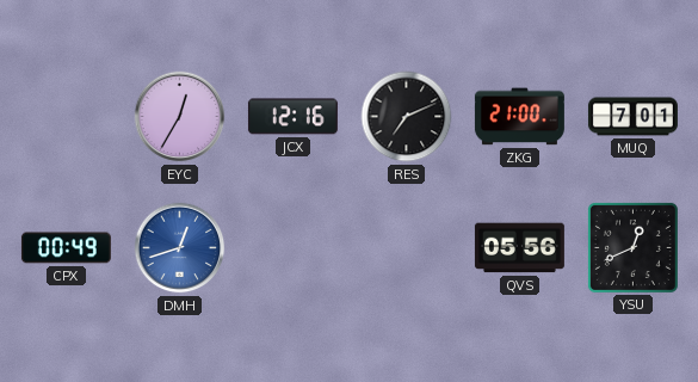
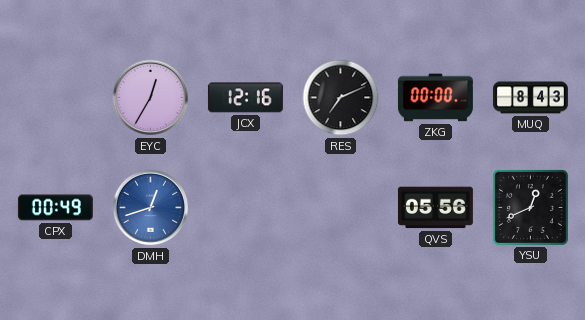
ZKG: 21:00 -> 00:00
MUQ: 7:01 -> 8:43
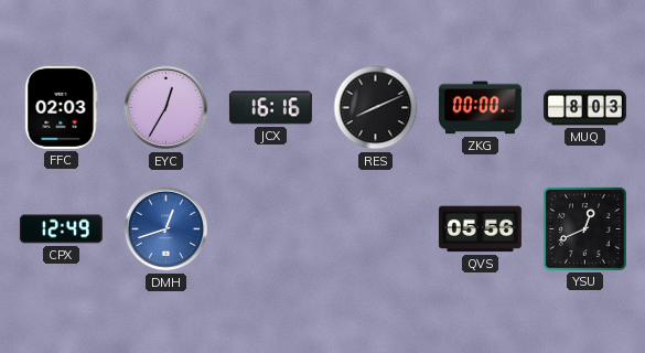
FFC: none -> 02:03
JCX: 12:16 -> 16:16
RES: 7:11 -> 8:11
MUQ: 8:43 -> 8:03
CPX: 00:49 -> 12:49
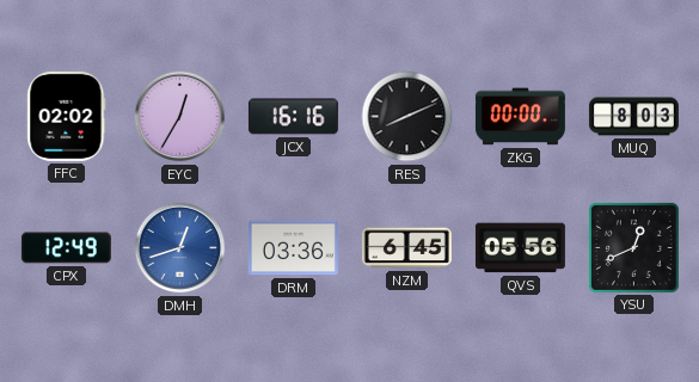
FFC: 02:03 -> 02:02
DRM: none -> 03:36
NZM: none -> 6:45
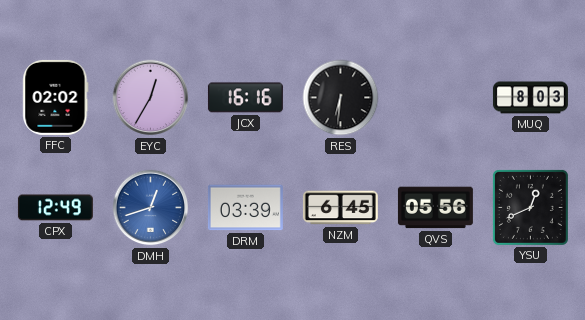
RES: 8:11 -> 6:31
ZKG: 00:00 -> none
DRM: 03:36 -> 03:39
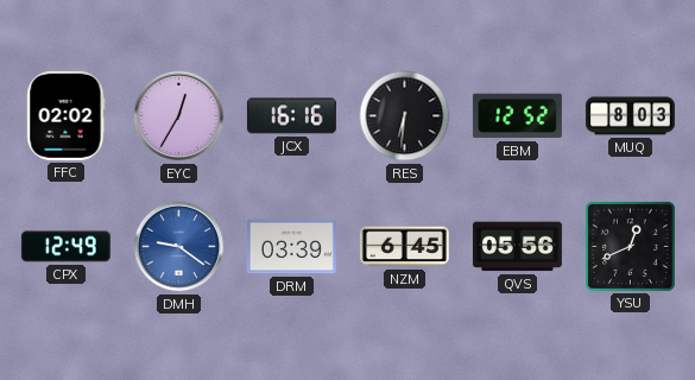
EBM: none -> 12:52
DMH: 12:42 -> 9:21
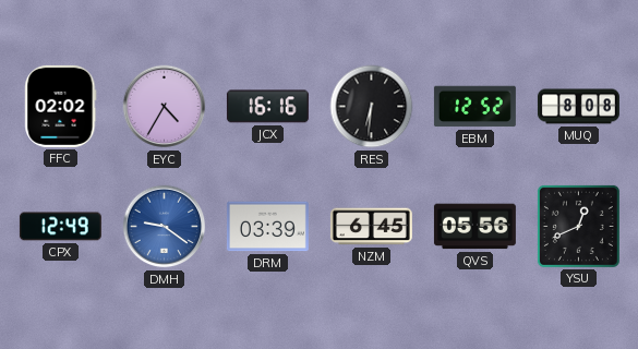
EYC: 12:35 -> 4:35
MUQ: 8:03 -> 8:08
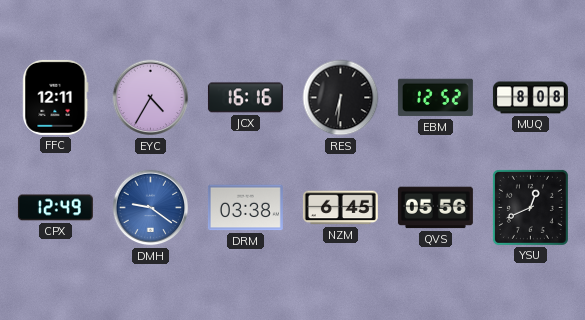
FFC: 02:02 -> 12:11
DRM: 03:39 -> 03:38
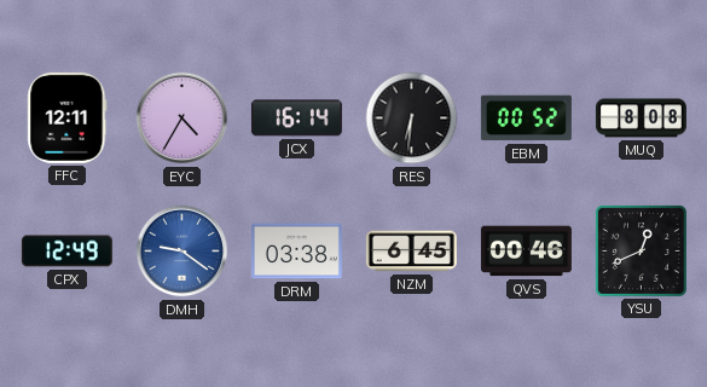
JCX: 16:16 -> 16:14
EBM: 12:52 -> 00:52
QVS: 05:56 -> 00:46
